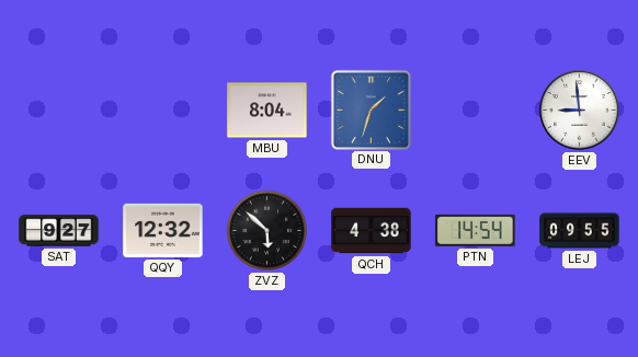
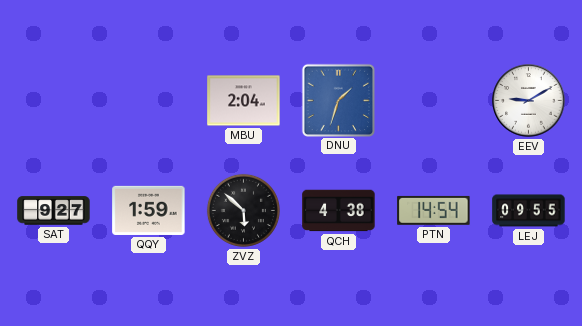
MBU: 8:04 -> 2:04
EEV: 8:59 -> 9:10
QQY: 12:32 -> 1:59
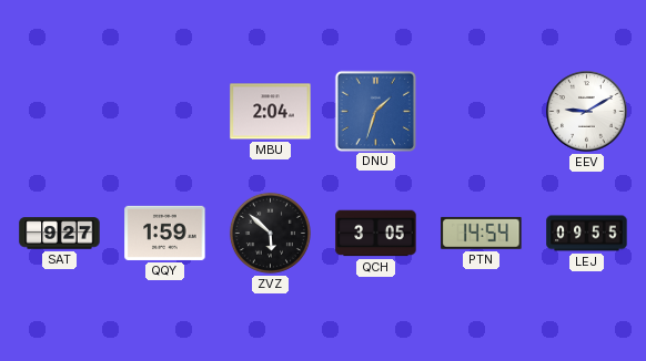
QCH: 4:38 -> 3:05
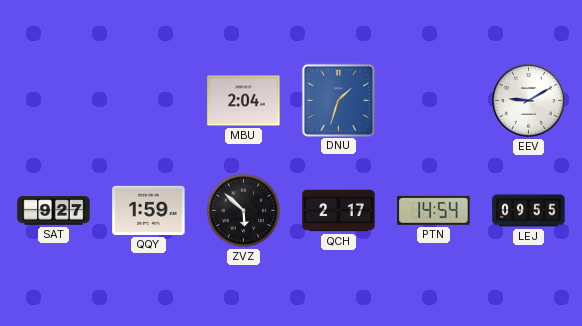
QCH: 3:05 -> 2:17
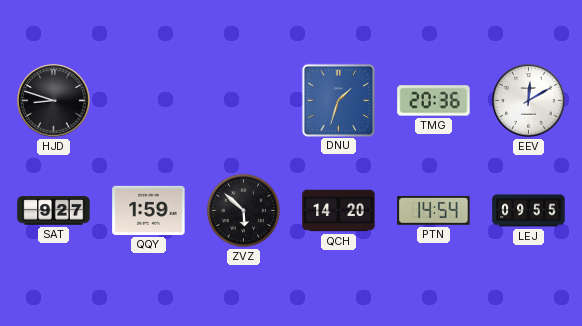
HJD: none -> 8:48
MBU: 2:04 -> none
TMG: none -> 20:36
EEV: 9:10 -> 12:10
QCH: 2:17 -> 14:20
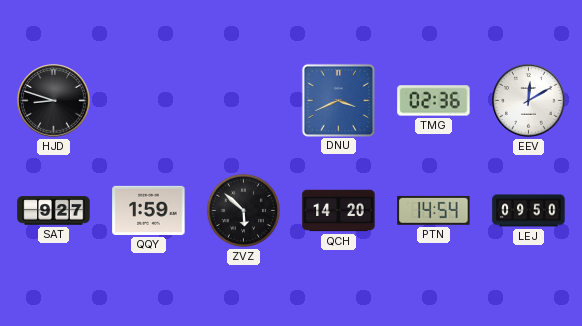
DNU: 1:33 -> 3:41
TMG: 20:36 -> 02:36
LEJ: 09:55 -> 09:50
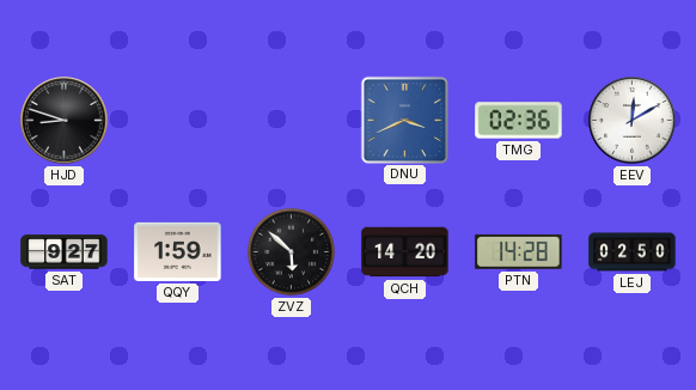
PTN: 14:54 -> 14:28
LEJ: 09:50 -> 02:50
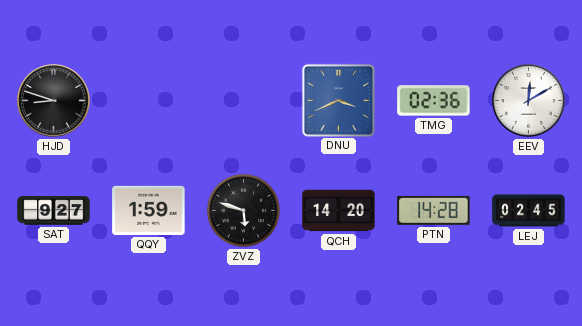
ZVZ: 5:52 -> 5:48
LEJ: 02:50 -> 02:45
